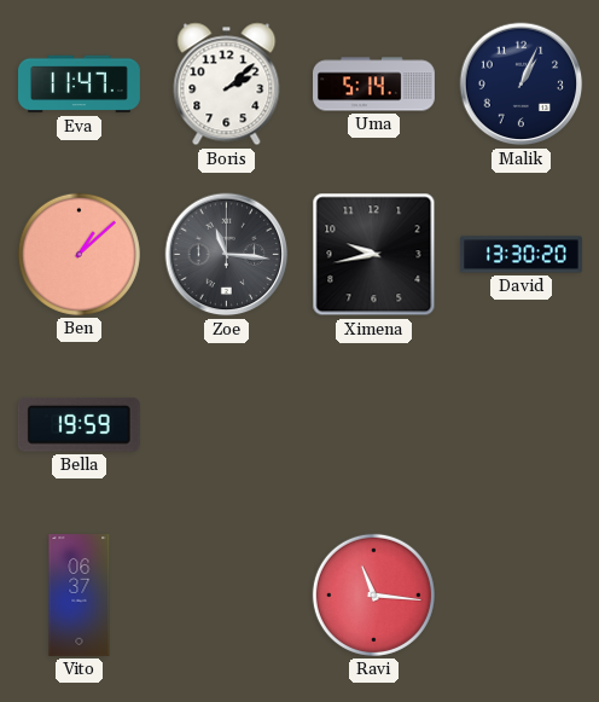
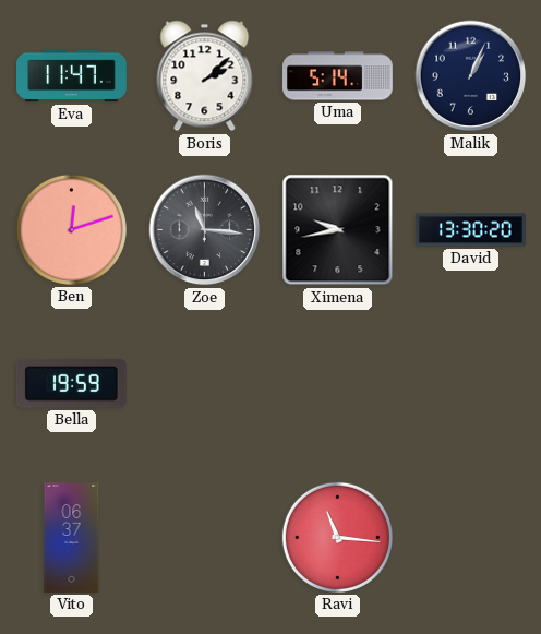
Ben: 1:08 -> 12:12
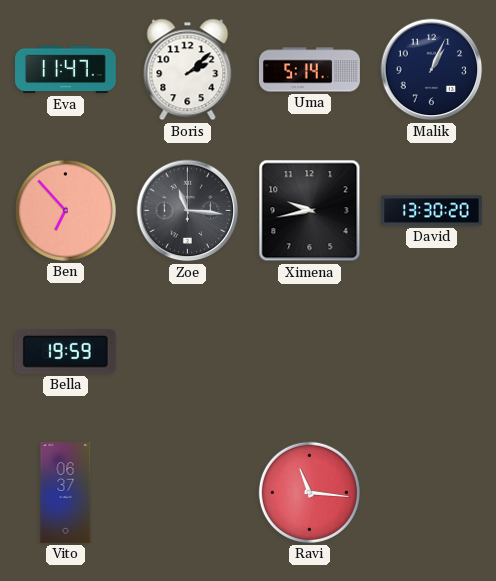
Ben: 12:12 -> 6:53
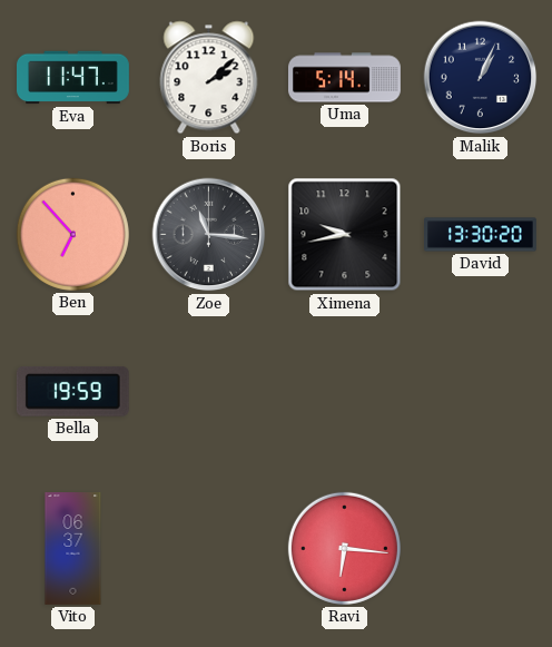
Ravi: 11:16 -> 6:16
